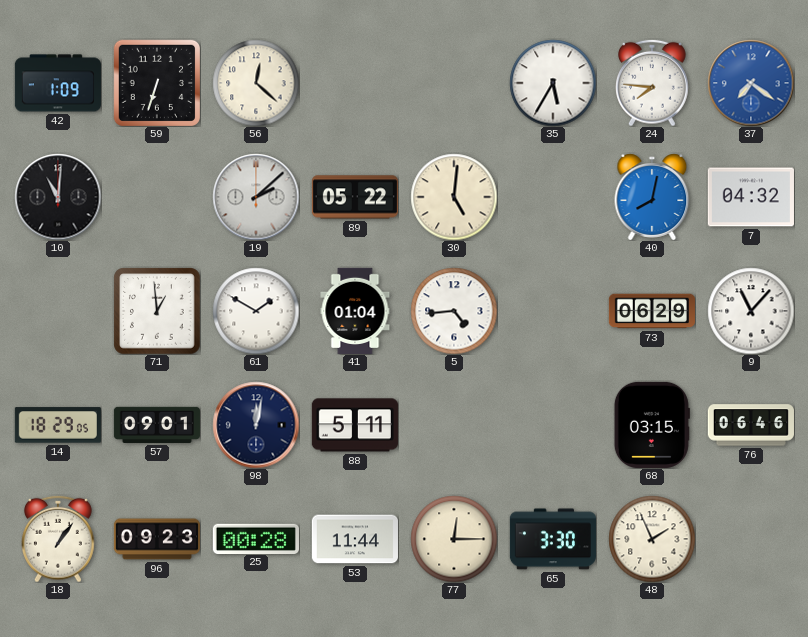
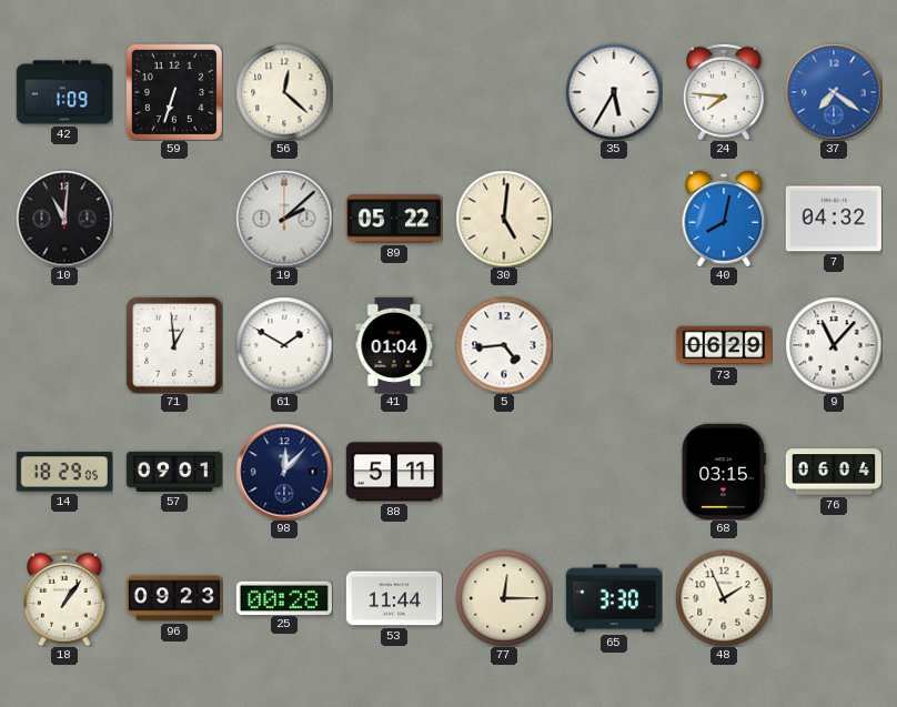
98: 12:02 -> 12:07
76: 06:46 -> 06:04
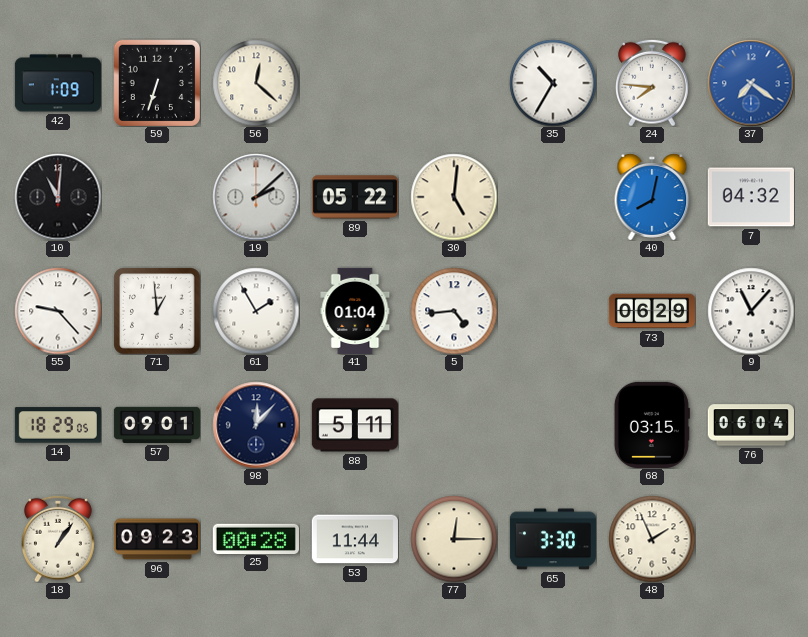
35: 5:35 -> 10:35
55: none -> 9:23
61: 1:50 -> 1:55
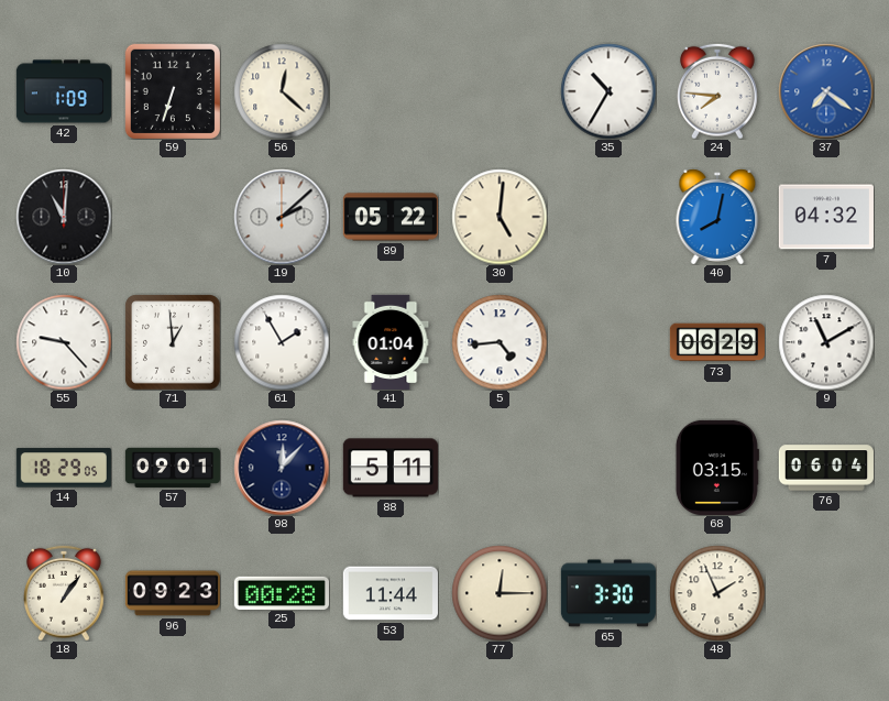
9: 11:07 -> 11:10
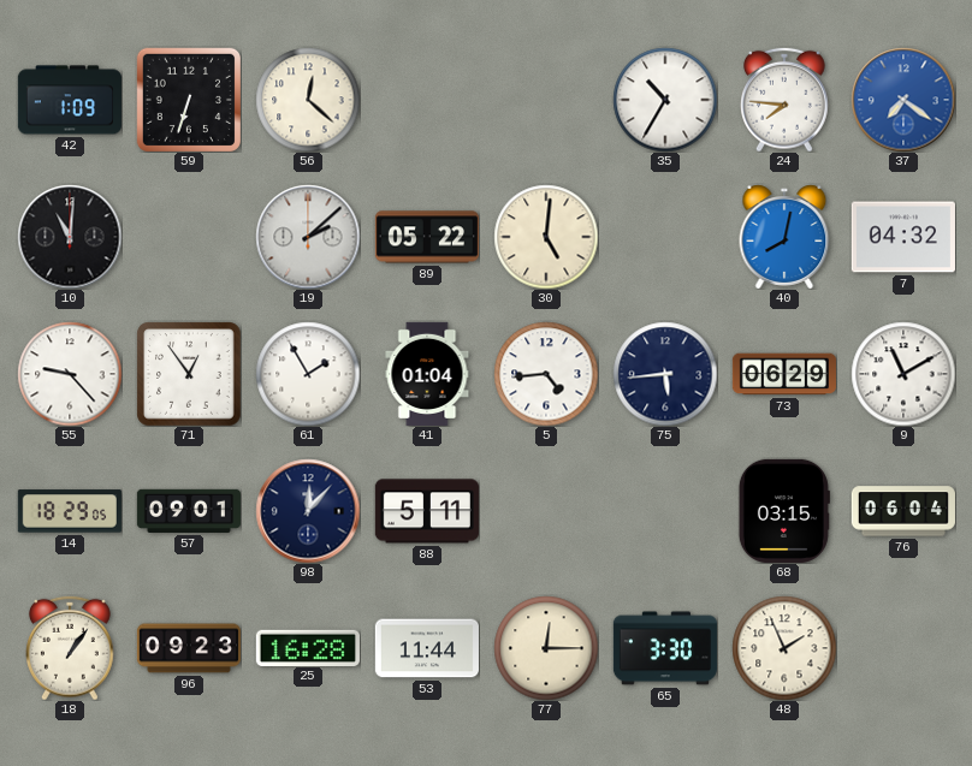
71: 12:59 -> 12:54
75: none -> 5:44
25: 00:28 -> 16:28
